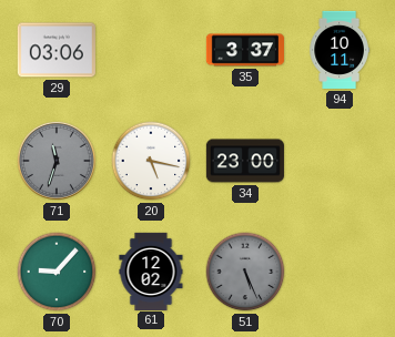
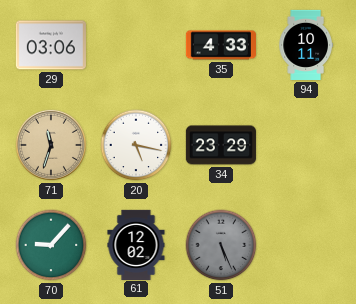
35: 3:37 -> 4:33
71 dial: grey -> champagne
34: 23:00 -> 23:29
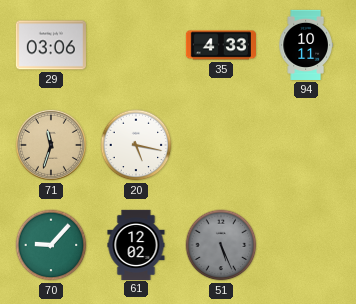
34: 23:29 -> none
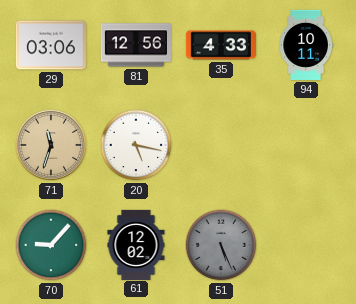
81: none -> 12:56
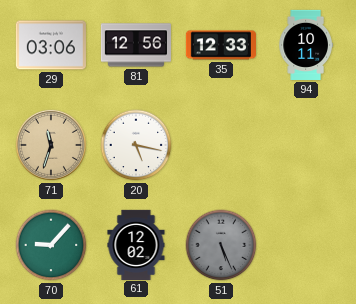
35: 4:33 -> 12:33
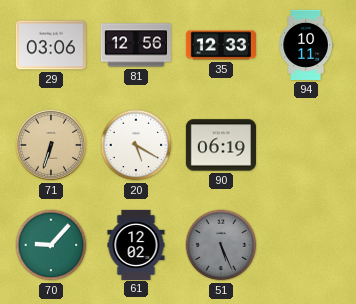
71: 11:33 -> 6:33
20: 5:17 -> 5:20
90: none -> 06:19
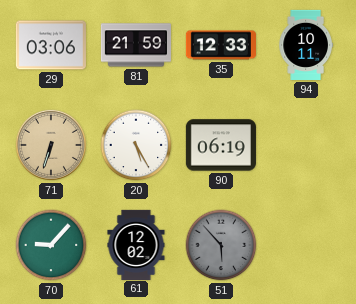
81: 12:56 -> 21:59
20: 5:20 -> 5:25
51: 5:26 -> 5:53
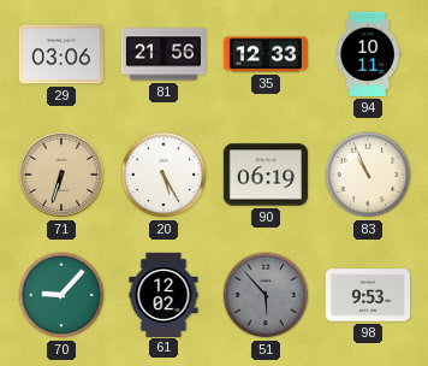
81: 21:59 -> 21:56
83: none -> 10:56
98: none -> 9:53
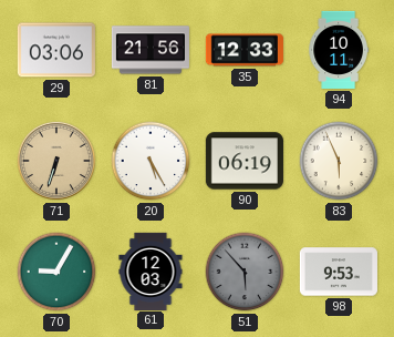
83: 10:56 -> 5:56
70: 9:07 -> 9:05
61: 12:02 -> 12:03
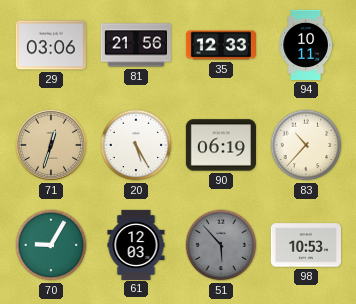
71: 6:33 -> 12:33
83: 5:56 -> 10:37
98: 9:53 -> 10:53
